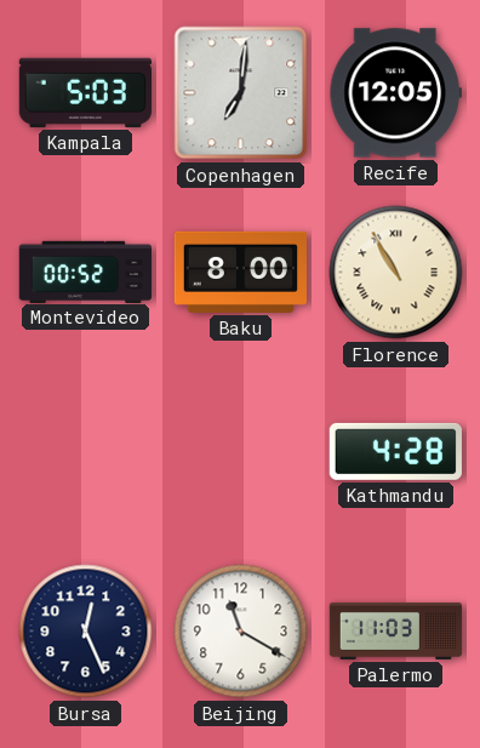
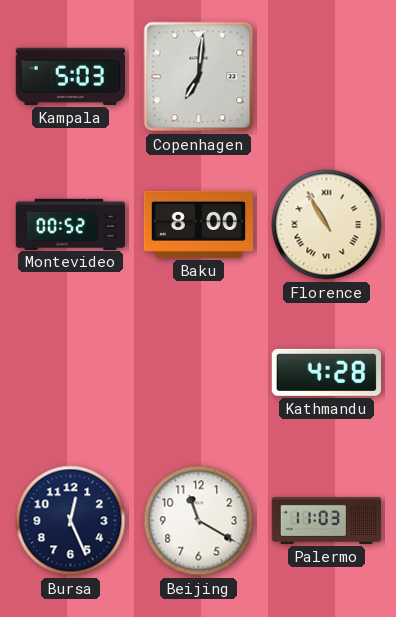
Recife: 12:05 -> none
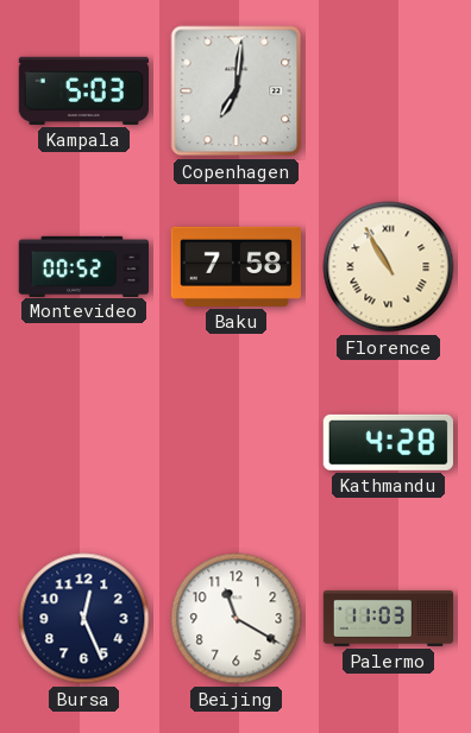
Baku: 8:00 -> 7:58
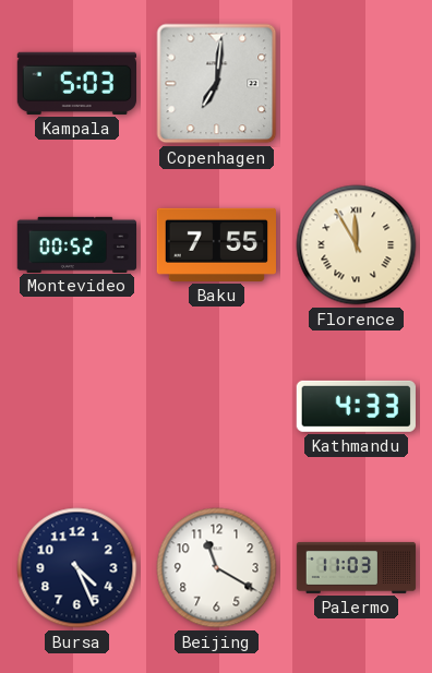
Baku: 7:58 -> 7:55
Florence: 10:55 -> 11:55
Kathmandu: 4:28 -> 4:33
Bursa: 12:26 -> 4:26
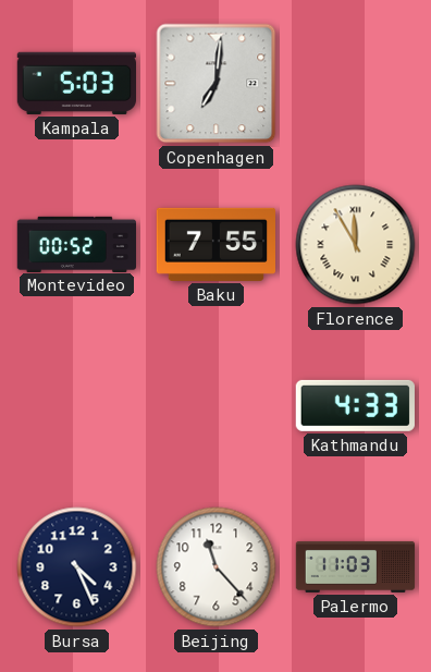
Beijing: 11:20 -> 11:23
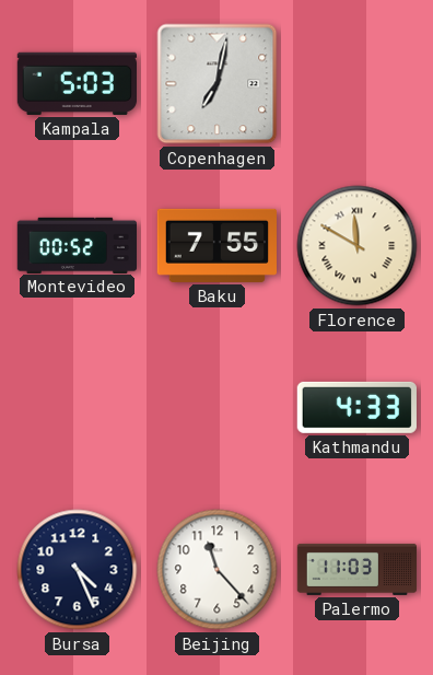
Copenhagen: 7:01 -> 7:02
Florence: 11:55 -> 11:50
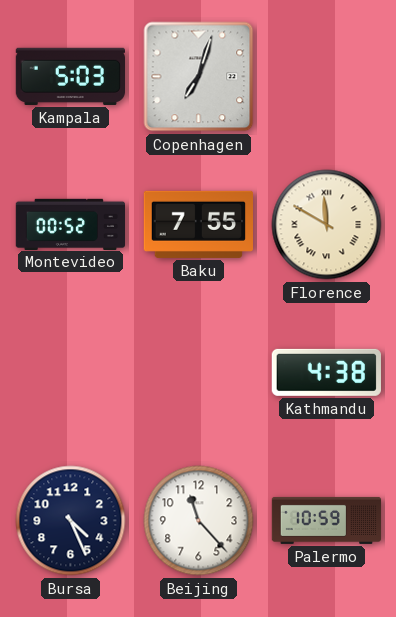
Copenhagen: 7:02 -> 7:03
Kathmandu: 4:33 -> 4:38
Palermo: 11:03 -> 10:59
